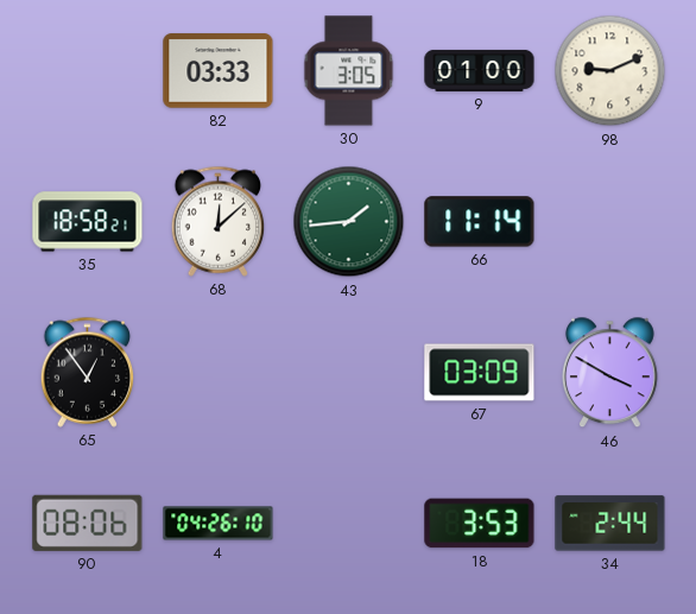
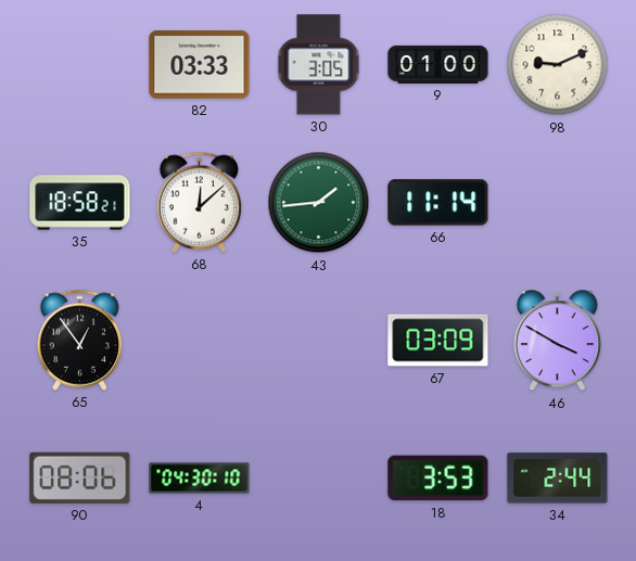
4: 04:26 -> 04:30
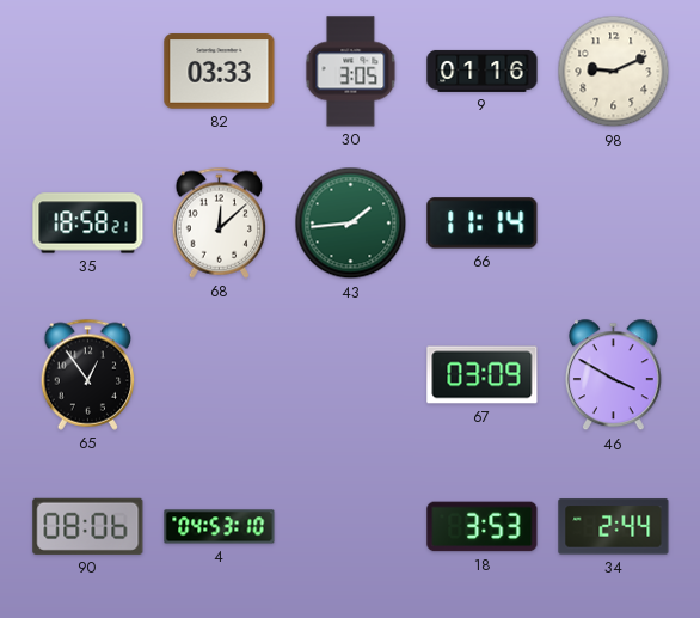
9: 01:00 -> 01:16
4: 04:30 -> 04:53
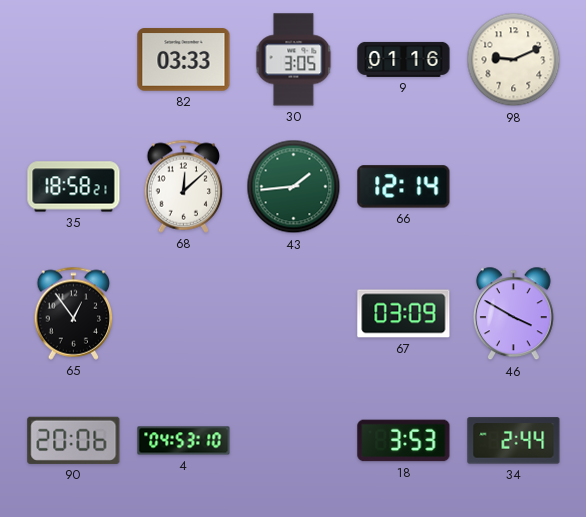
66: 11:14 -> 12:14
90: 08:06 -> 20:06
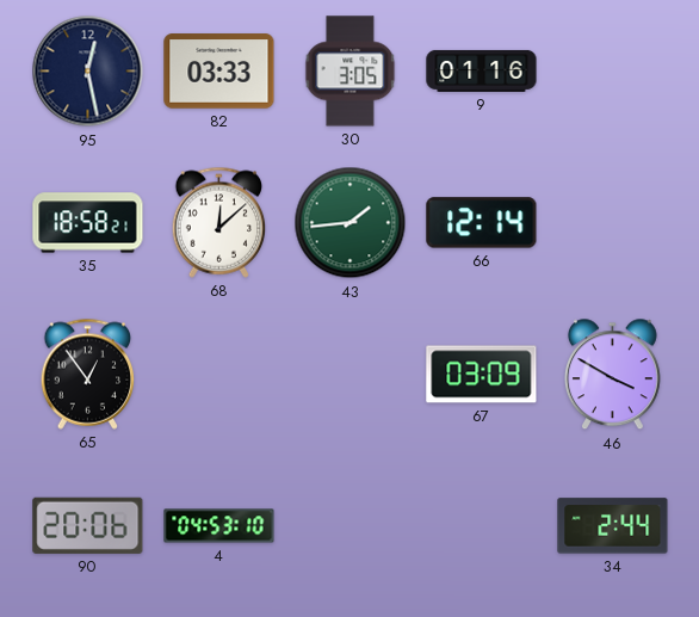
95: none -> 12:28
98: 9:11 -> none
18: 3:53 -> none
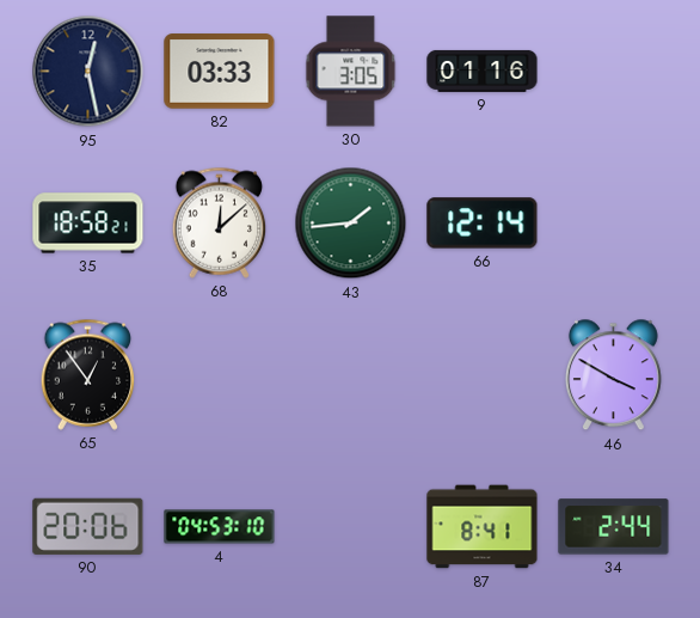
67: 03:09 -> none
87: none -> 8:41
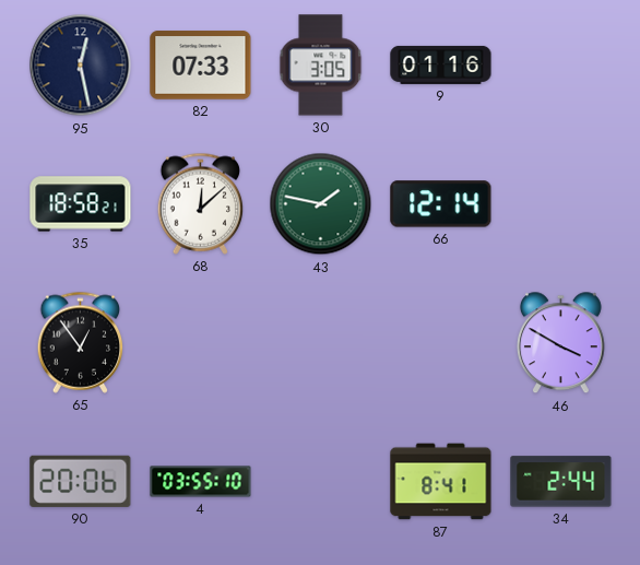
82: 03:33 -> 07:33
43: 1:44 -> 1:47
4: 04:53 -> 03:55
